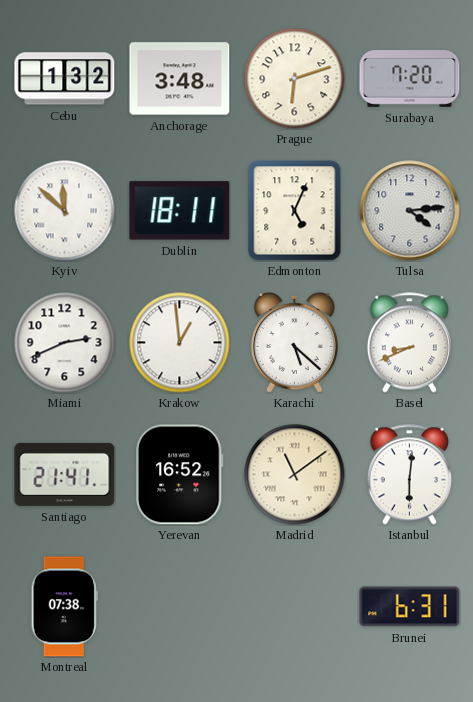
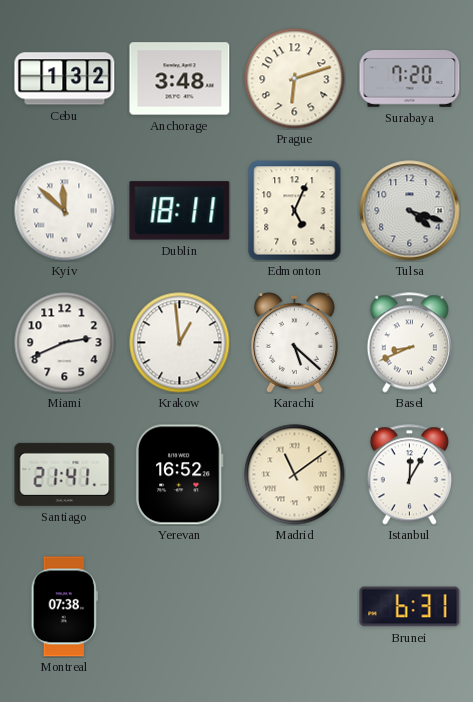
Tulsa: 4:14 -> 4:18
Istanbul: 6:01 -> 12:05
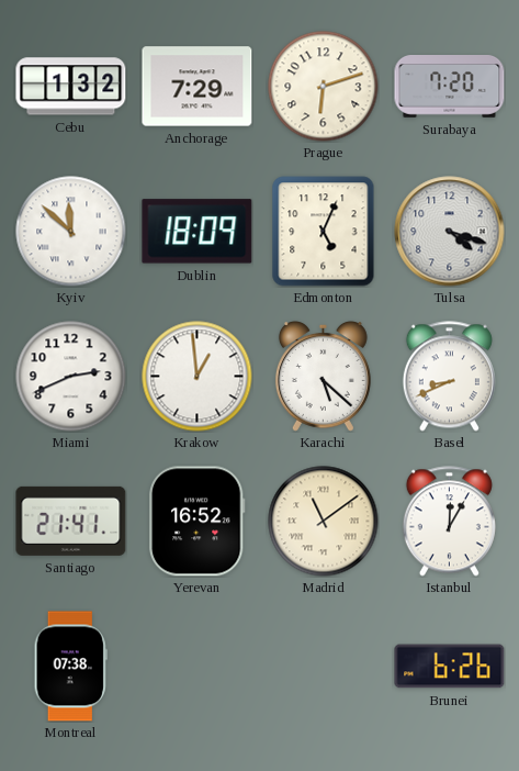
Anchorage: 3:48 -> 7:29
Dublin: 18:11 -> 18:09
Brunei: 6:31 -> 6:26
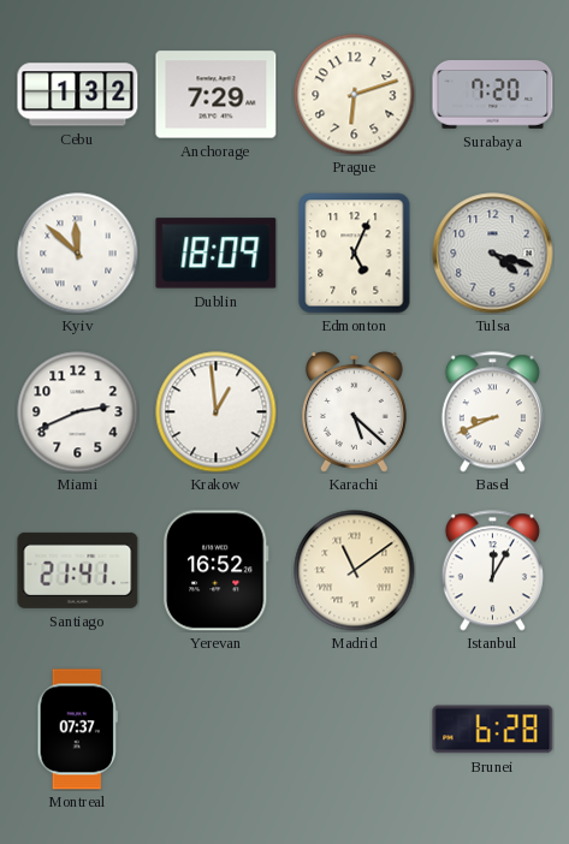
Montreal: 07:38 -> 07:37
Brunei: 6:26 -> 6:28
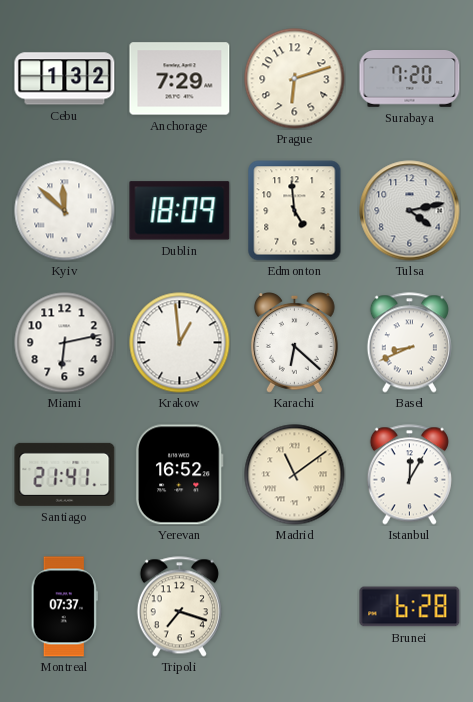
Edmonton: 5:04 -> 4:59
Tulsa: 4:18 -> 4:13
Miami: 2:41 -> 6:13
Karachi: 5:22 -> 6:22
Tripoli: none -> 7:18
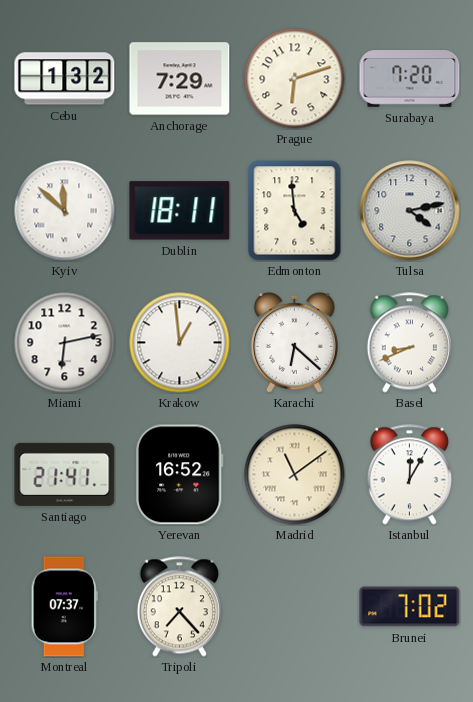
Dublin: 18:09 -> 18:11
Tripoli: 7:18 -> 7:23
Brunei: 6:28 -> 7:02
